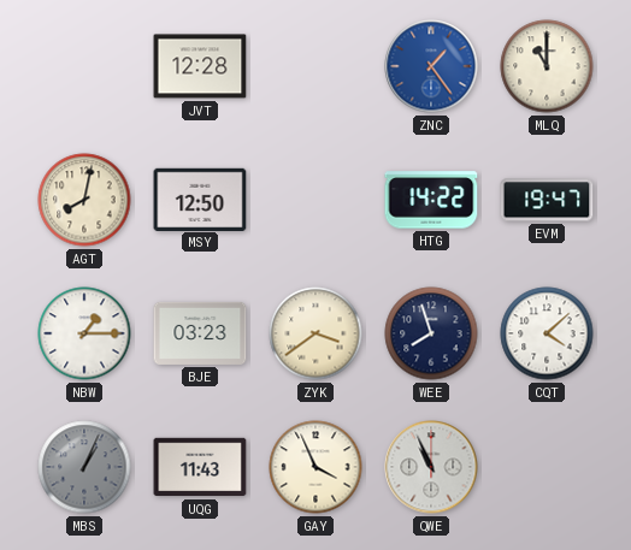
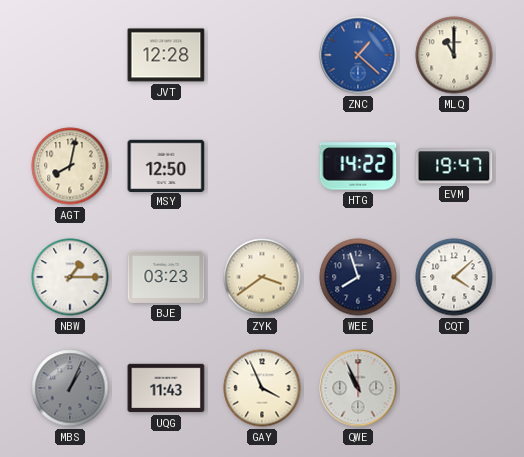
ZNC: 1:24 -> 1:22
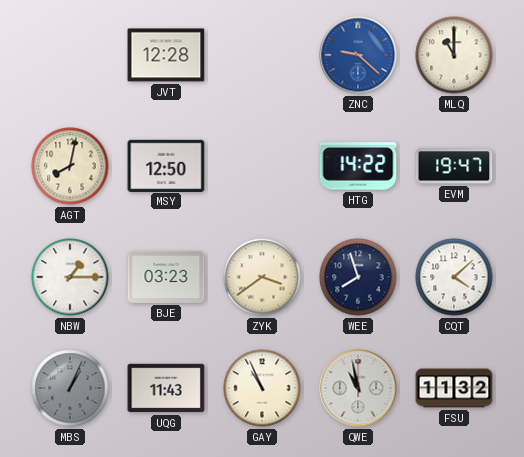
ZNC: 1:22 -> 9:22
GAY: 3:56 -> 10:56
QWE: 10:56 -> 10:58
FSU: none -> 11:32
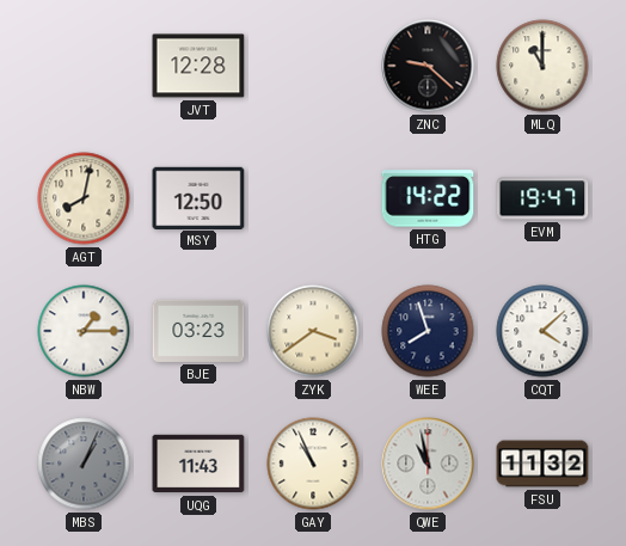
ZNC dial: blue -> black
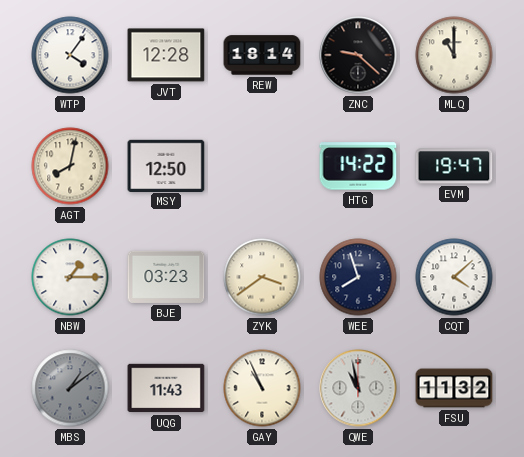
WTP: none -> 4:06
REW: none -> 18:14
MBS: 1:04 -> 1:09
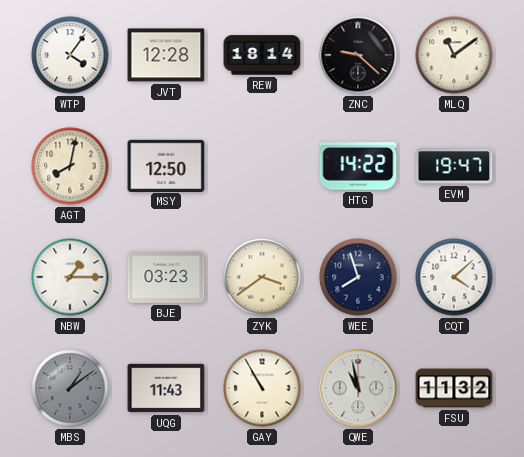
MLQ: 11:00 -> 11:09
GAY: 10:56 -> 10:55
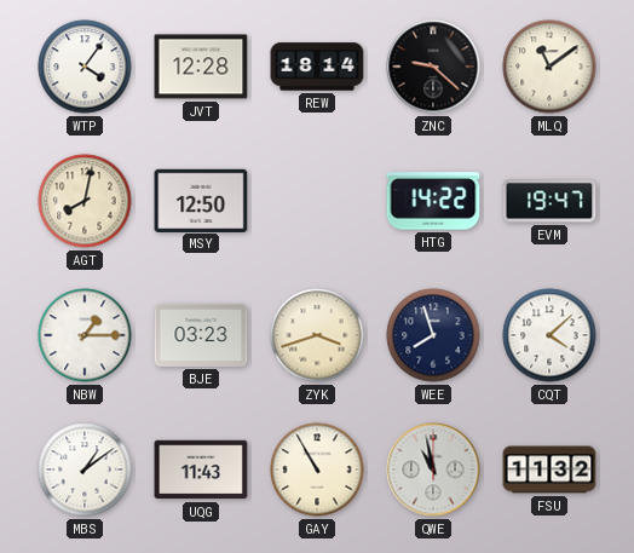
ZYK: 3:39 -> 3:42
MBS dial: grey -> white
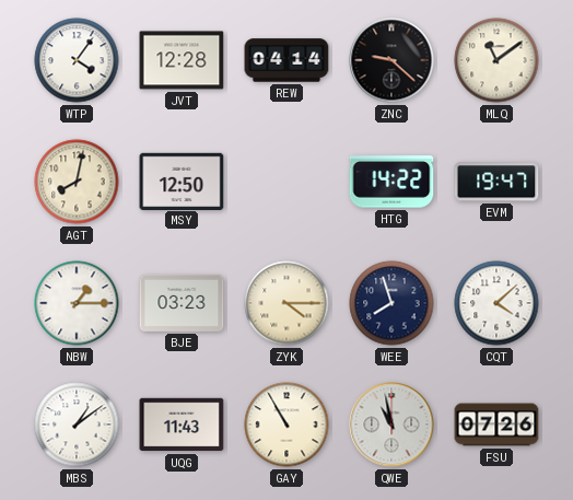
REW: 18:14 -> 04:14
ZYK: 3:42 -> 4:15
FSU: 11:32 -> 07:26
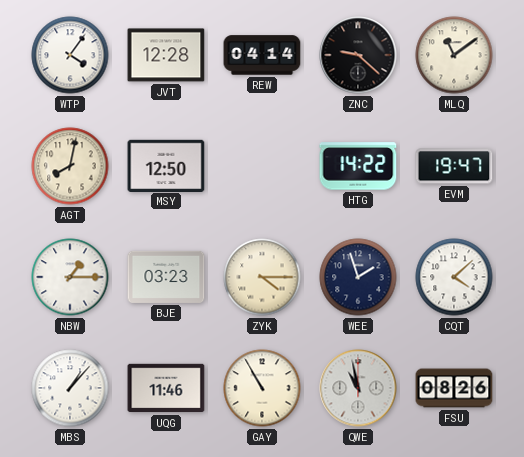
WEE: 7:57 -> 1:57
MBS: 1:09 -> 1:07
UQG: 11:43 -> 11:46
FSU: 07:26 -> 08:26
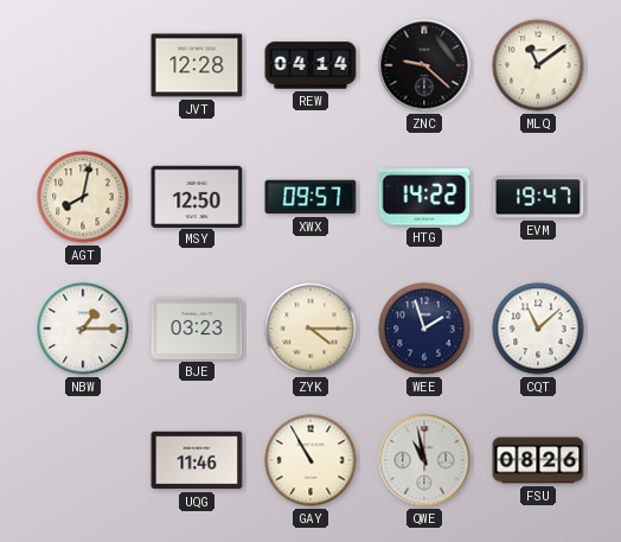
WTP: 4:06 -> none
XWX: none -> 09:57
CQT: 4:08 -> 11:08
MBS: 1:07 -> none
